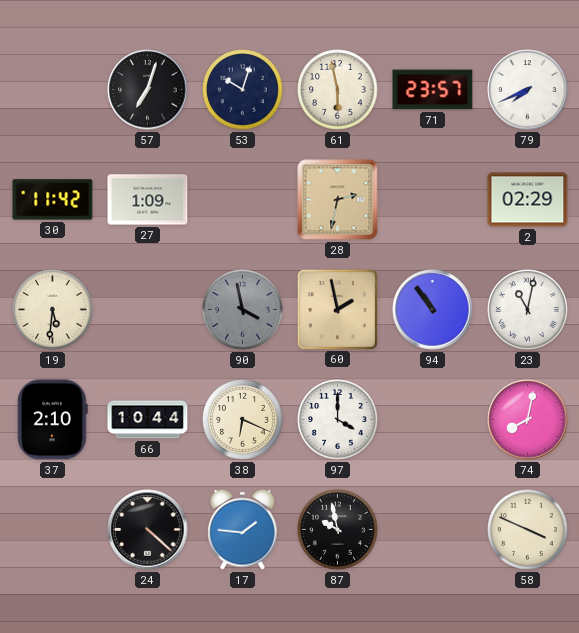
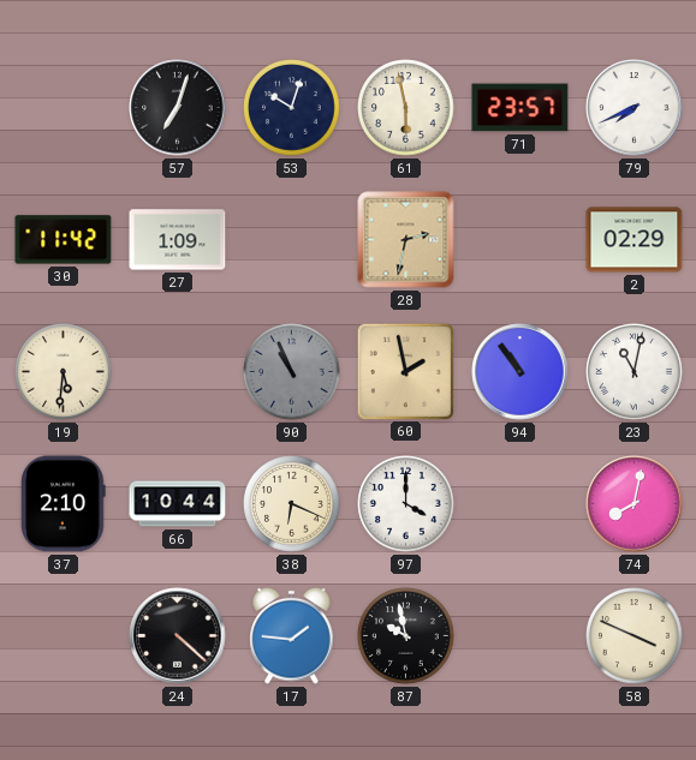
90: 3:58 -> 10:56
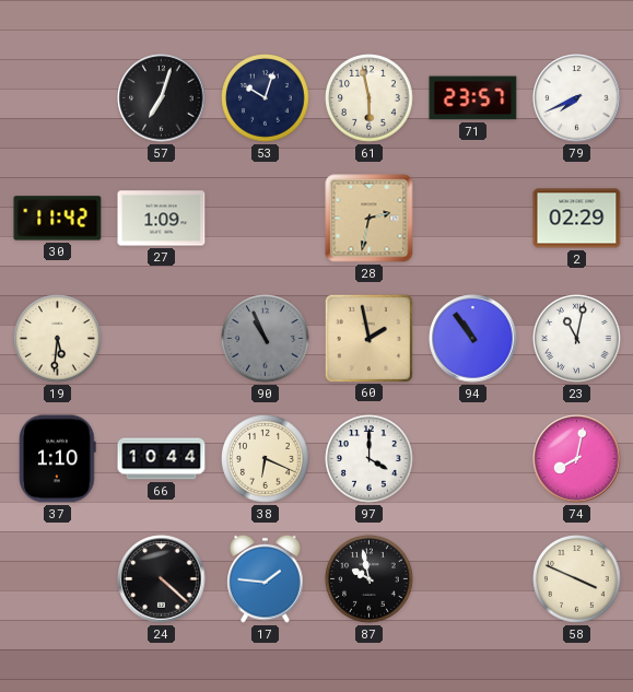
37: 2:10 -> 1:10
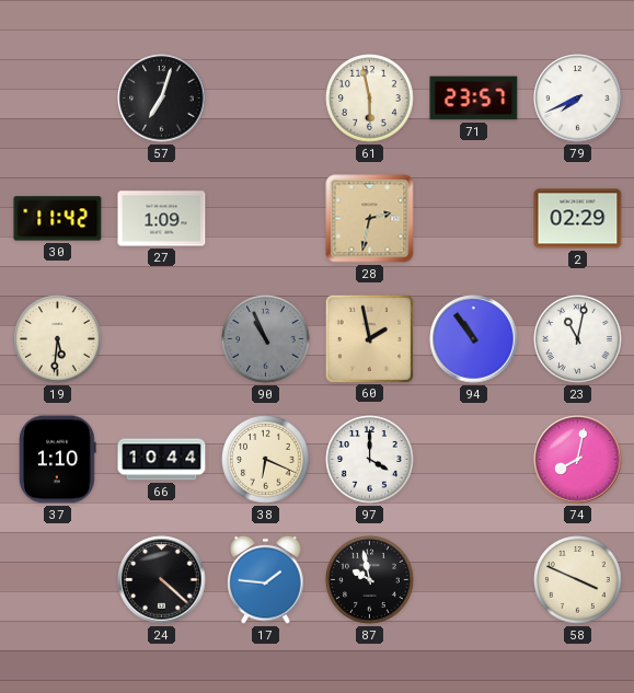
53: 10:03 -> none
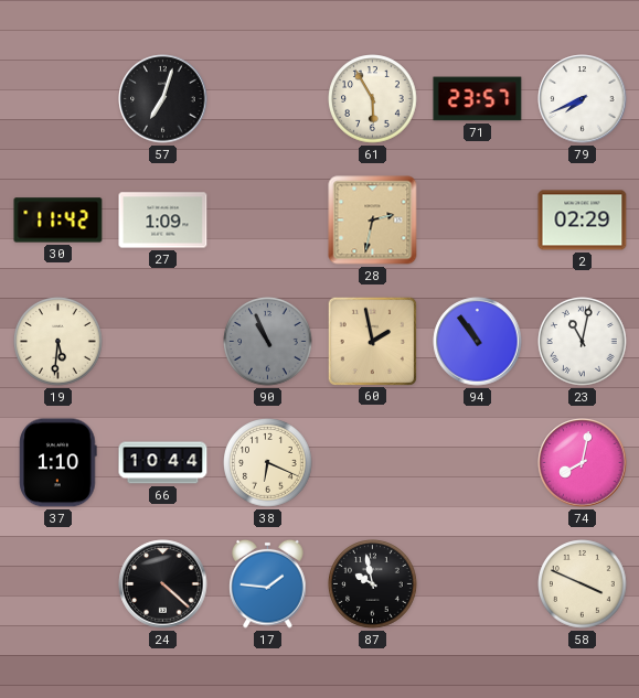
61: 5:58 -> 5:55
97: 4:00 -> none
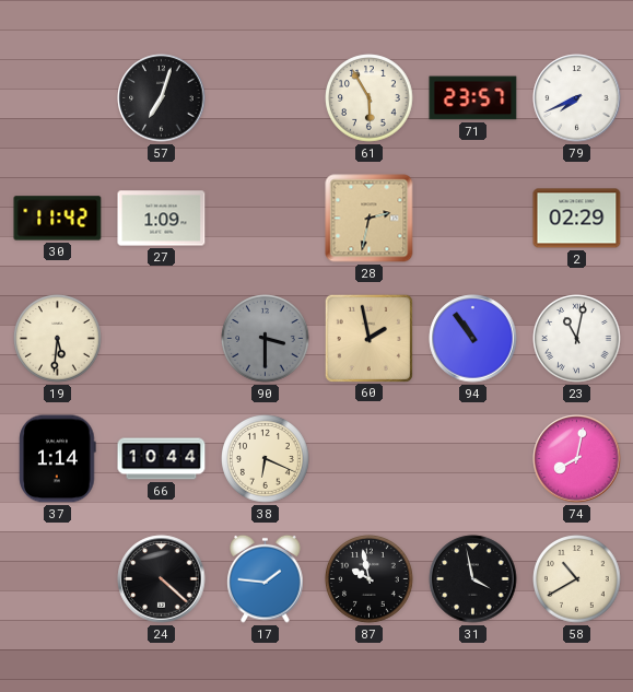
90: 10:56 -> 3:30
37: 1:10 -> 1:14
31: none -> 3:58
58: 3:49 -> 10:40
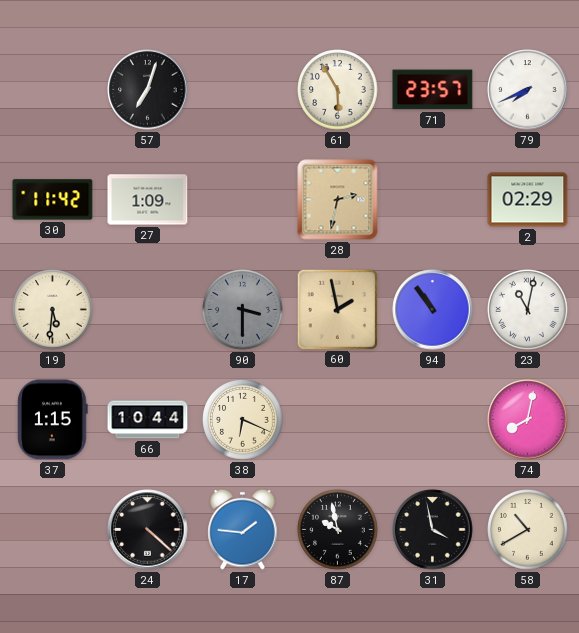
37: 1:14 -> 1:15
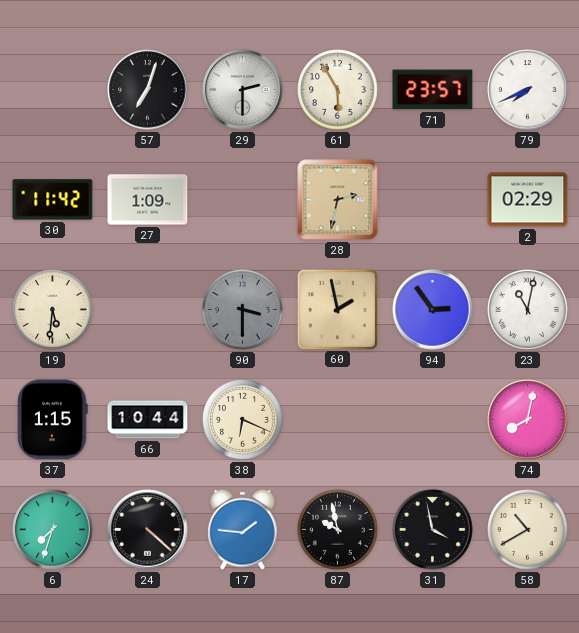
29: none -> 2:30
94: 10:54 -> 2:54
6: none -> 7:33
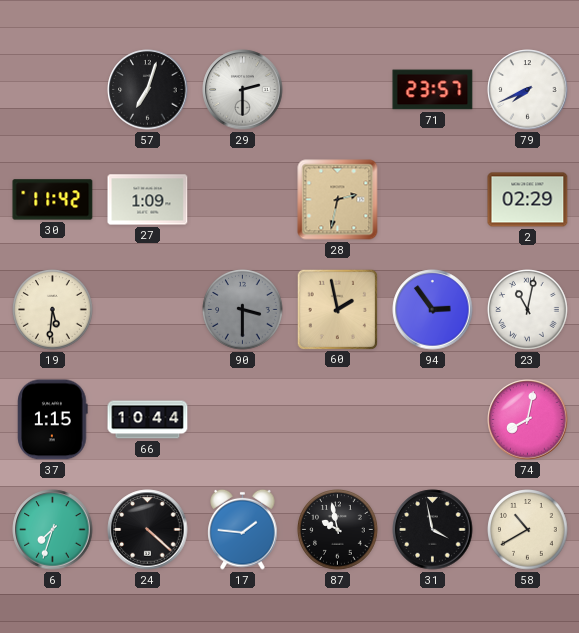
61: 5:55 -> none
38: 6:19 -> none
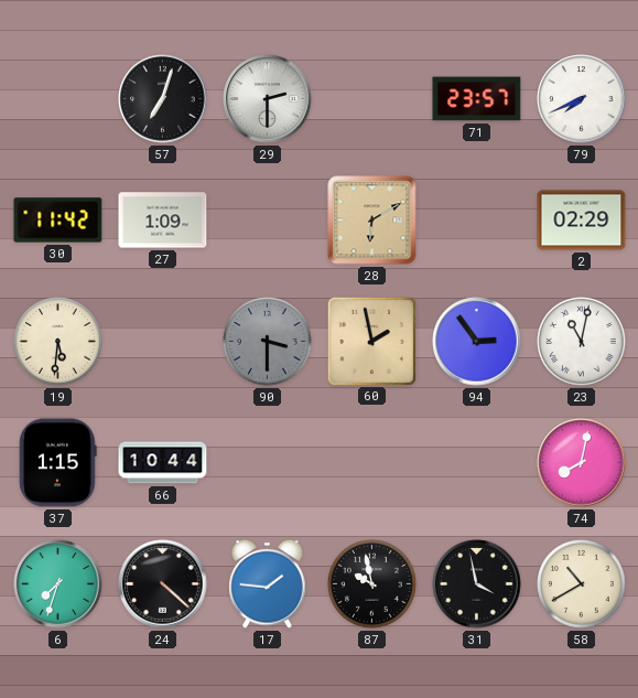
28: 2:32 -> 6:10
